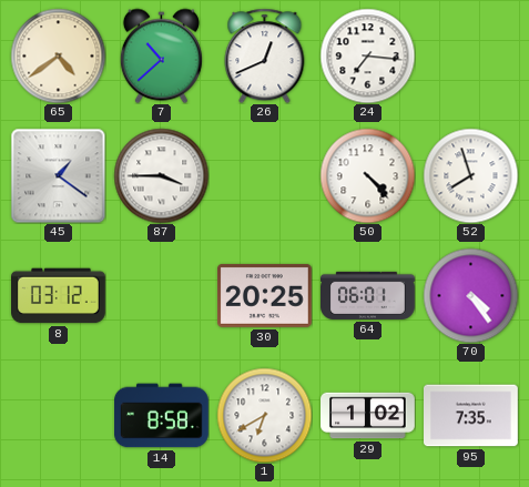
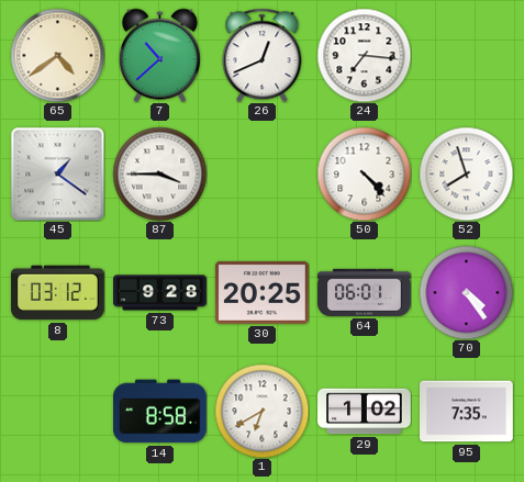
73: none -> 9:28
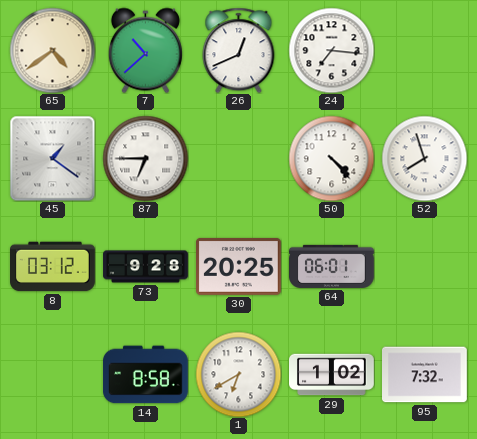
87: 3:45 -> 6:45
70: 4:24 -> none
95: 7:35 -> 7:32
